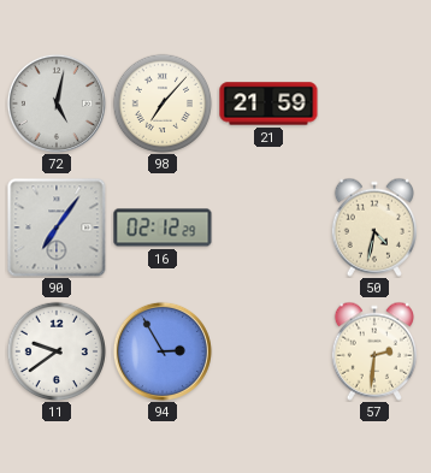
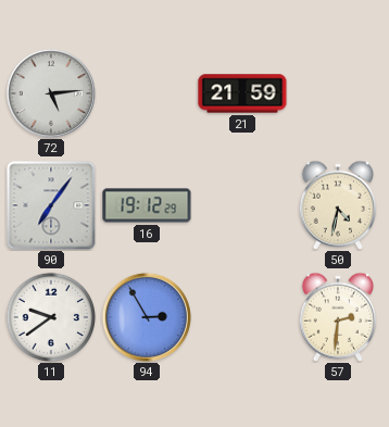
72: 5:02 -> 5:14
98: 7:07 -> none
16: 02:12 -> 19:12
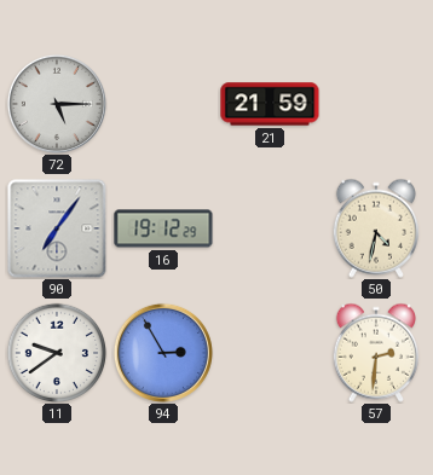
72: 5:14 -> 5:15
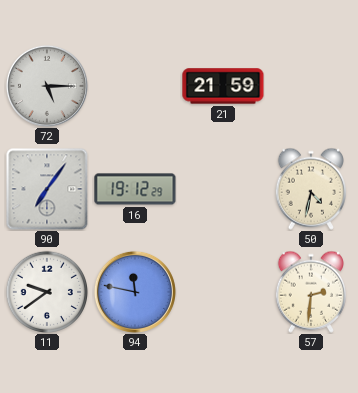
94: 2:55 -> 11:47
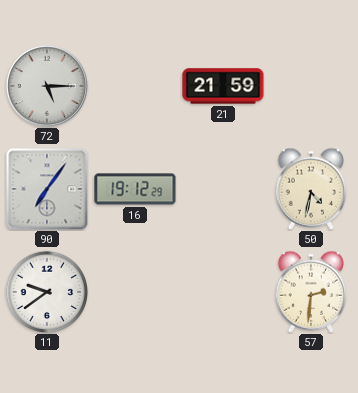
94: 11:47 -> none
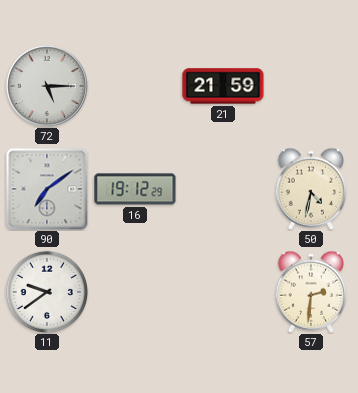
90: 7:06 -> 7:09
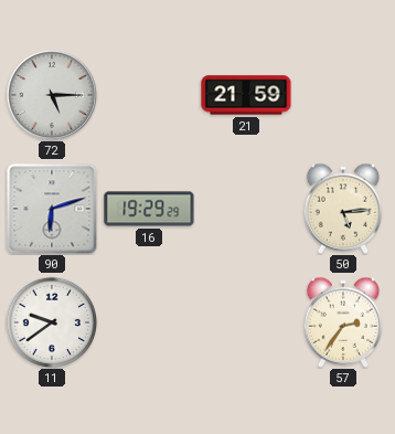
90: 7:09 -> 6:12
16: 19:12 -> 19:29
50: 4:32 -> 5:14
57: 2:31 -> 2:36
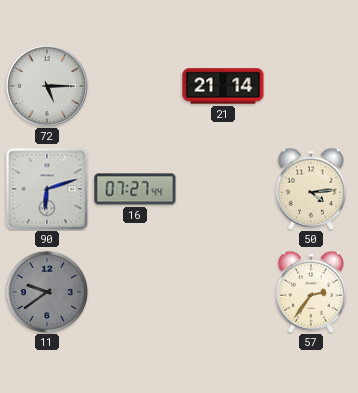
21: 21:59 -> 21:14
16: 19:29 -> 07:27
50: 5:14 -> 4:14
11 dial: white -> grey
